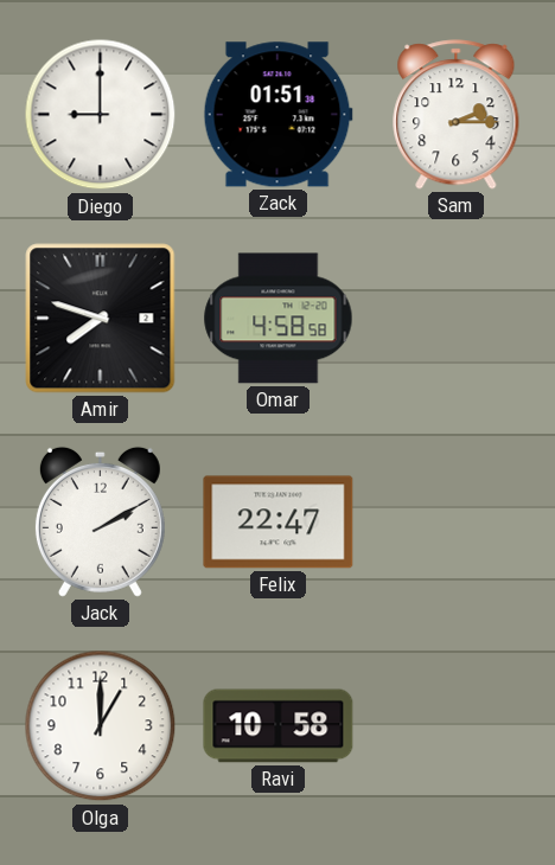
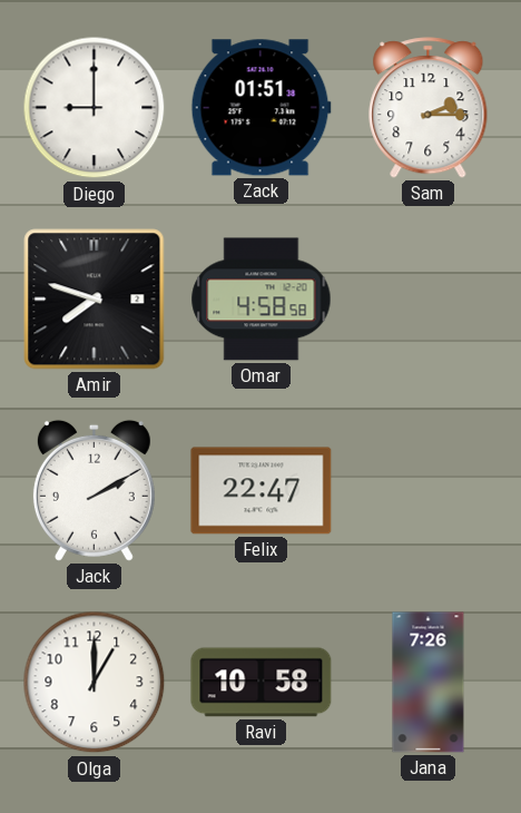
Jana: none -> 7:26
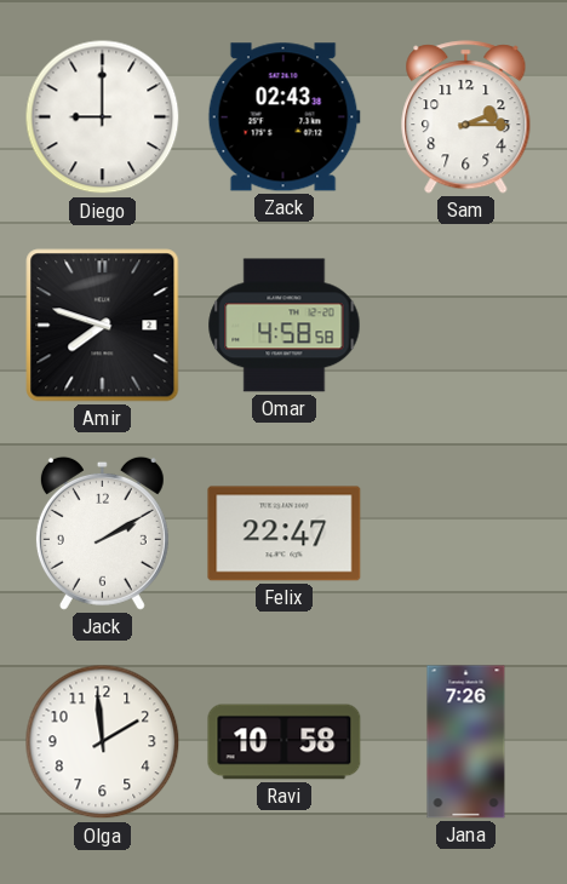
Zack: 01:51 -> 02:43
Olga: 1:00 -> 1:59
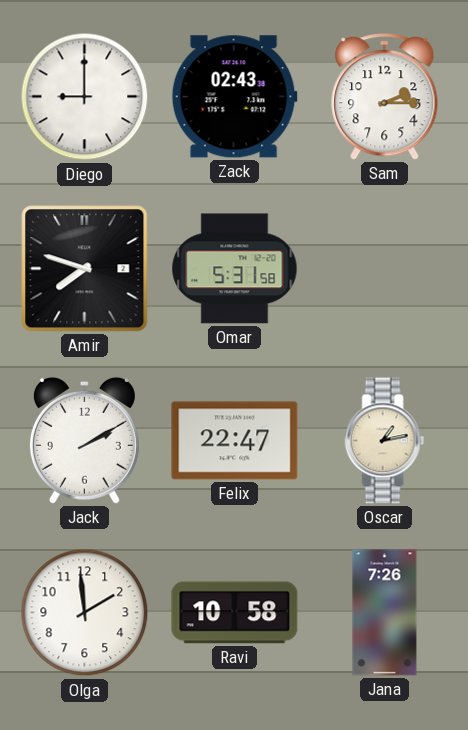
Omar: 4:58 -> 5:31
Oscar: none -> 1:13
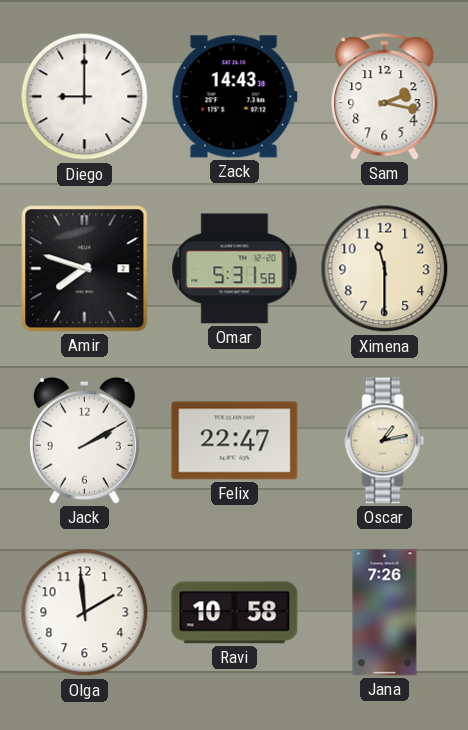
Zack: 02:43 -> 14:43
Sam: 2:15 -> 2:17
Ximena: none -> 11:30
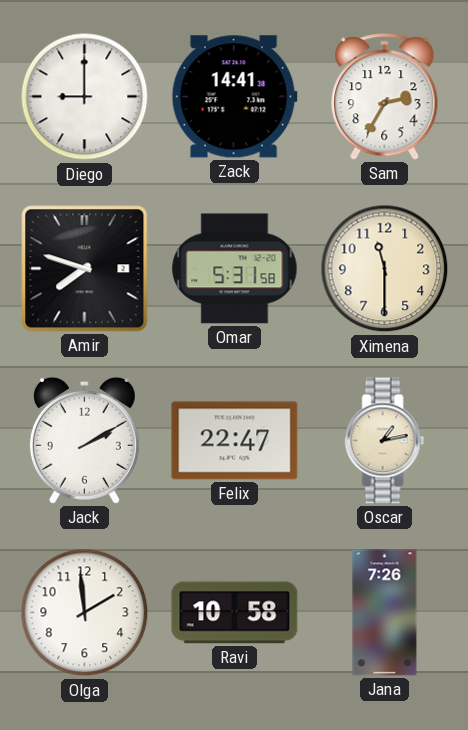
Zack: 14:43 -> 14:41
Sam: 2:17 -> 2:35
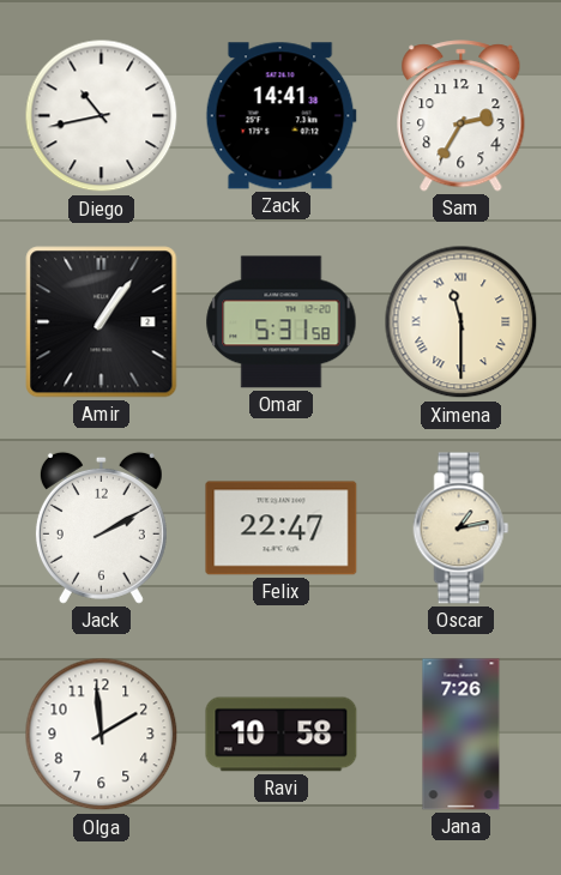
Diego: 9:00 -> 10:43
Amir: 7:48 -> 1:06
Ximena numerals: Arabic -> Roman
